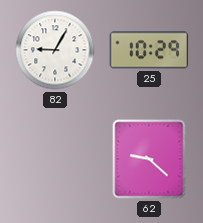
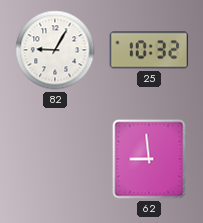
25: 10:29 -> 10:32
62: 9:22 -> 8:59
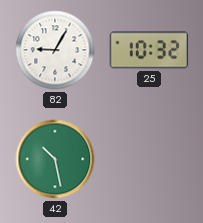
42: none -> 10:28
62: 8:59 -> none
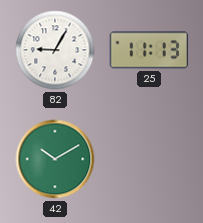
25: 10:32 -> 11:13
42: 10:28 -> 10:10
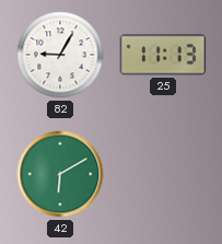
42: 10:10 -> 6:10
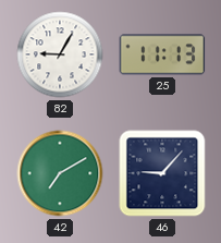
42: 6:10 -> 7:10
46: none -> 9:07
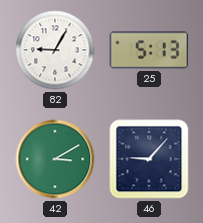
25: 11:13 -> 5:13
42: 7:10 -> 3:10
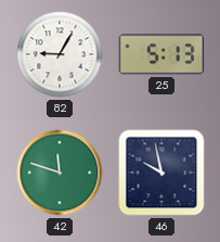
42: 3:10 -> 11:48
46: 9:07 -> 9:58
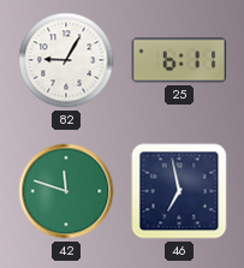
25: 5:13 -> 6:11
46: 9:58 -> 6:58
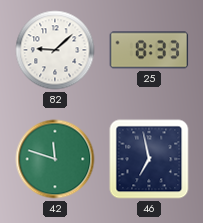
82: 9:05 -> 9:08
25: 6:11 -> 8:33
